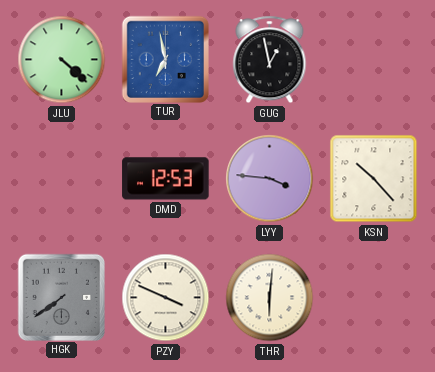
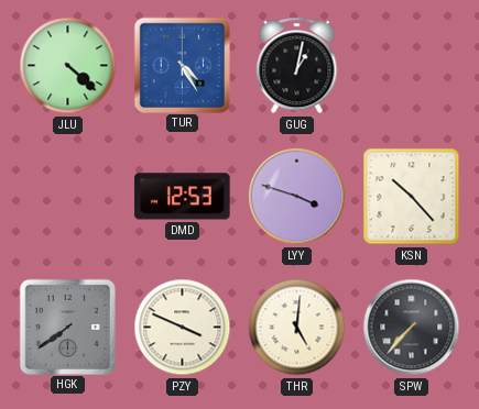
TUR: 6:58 -> 4:25
GUG: 12:58 -> 1:02
LYY: 3:46 -> 3:48
THR: 6:01 -> 5:01
SPW: none -> 7:37
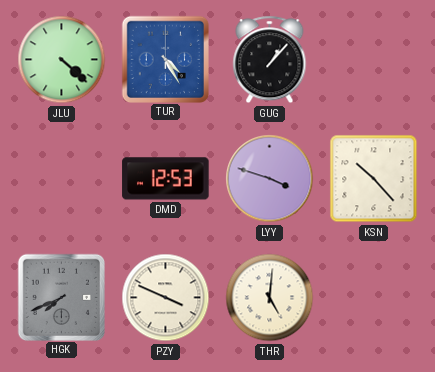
GUG: 1:02 -> 1:07
HGK: 7:39 -> 7:41
SPW: 7:37 -> none
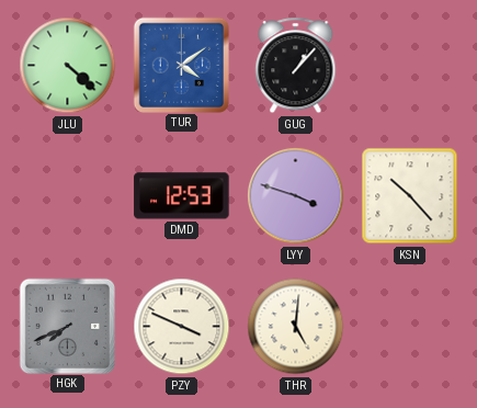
TUR: 4:25 -> 4:09
